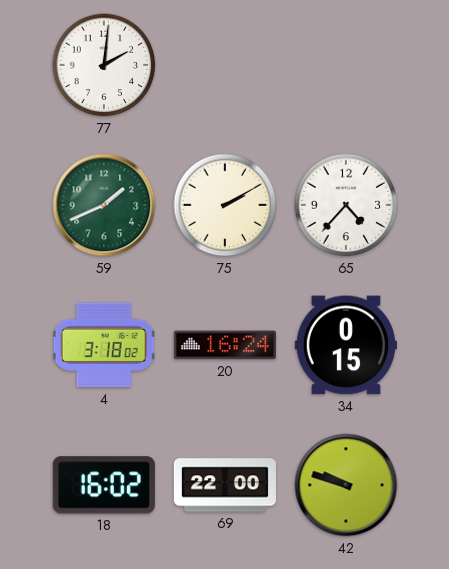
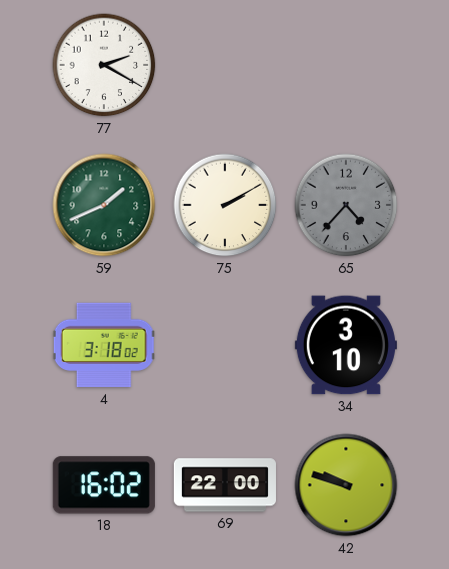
77: 2:01 -> 2:20
65 dial: white -> grey
20: 16:24 -> none
34: 0:15 -> 3:10
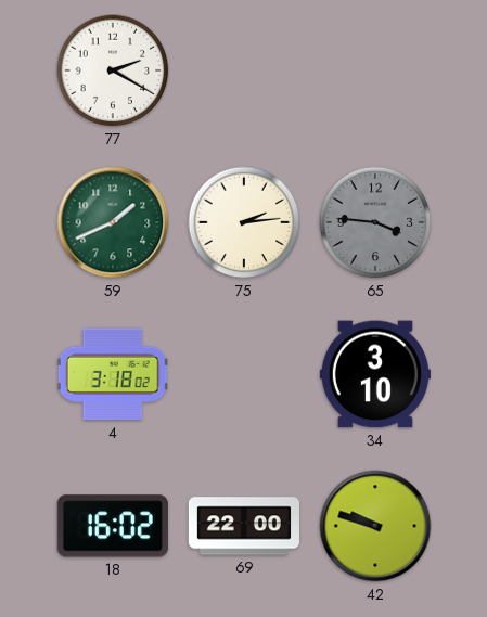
75: 2:10 -> 2:14
65: 4:37 -> 3:46
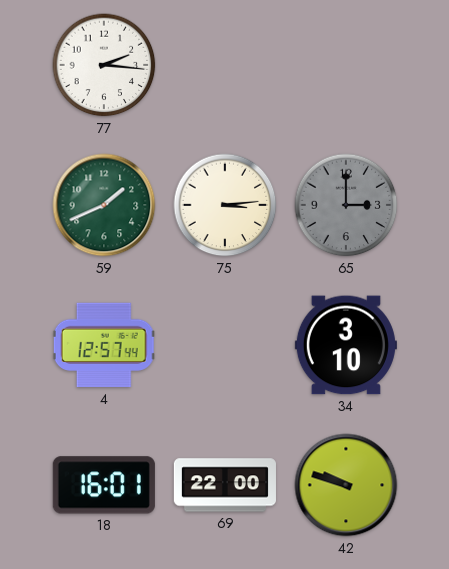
77: 2:20 -> 2:16
75: 2:14 -> 3:14
65: 3:46 -> 3:00
4: 3:18 -> 12:57
18: 16:02 -> 16:01
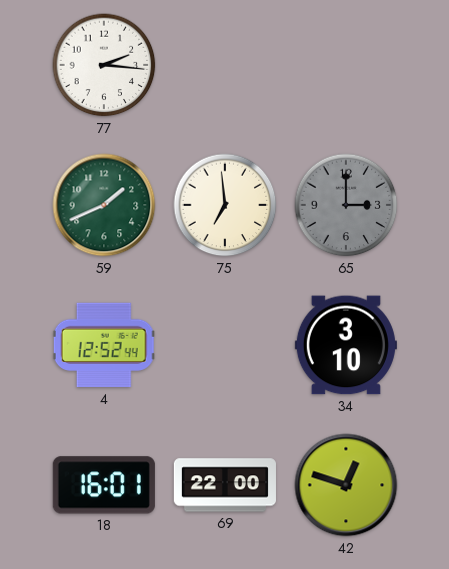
75: 3:14 -> 6:59
4: 12:57 -> 12:52
42: 9:48 -> 12:48
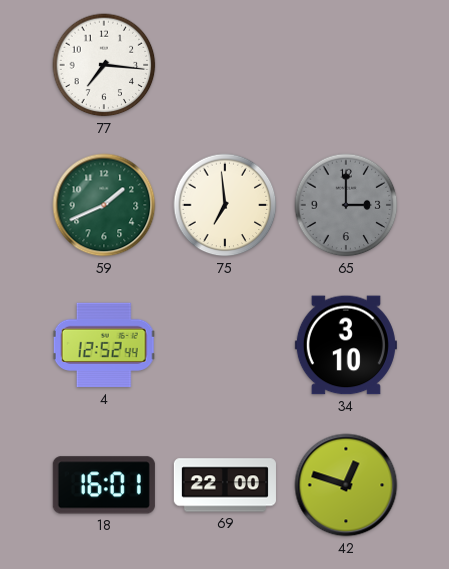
77: 2:16 -> 7:16
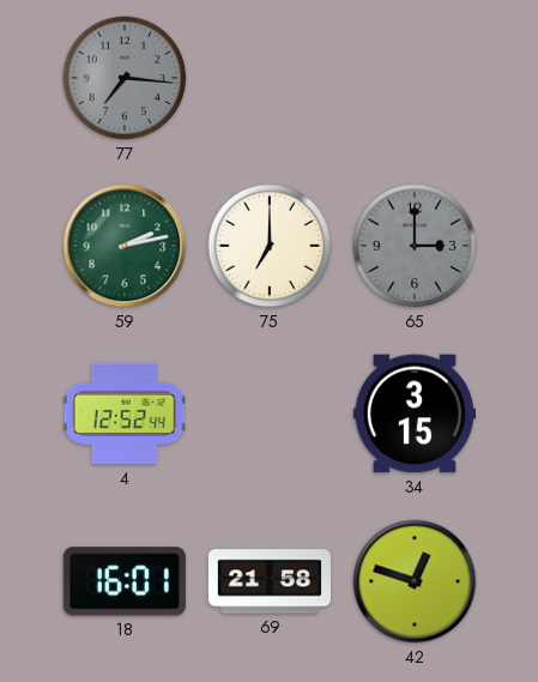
77 dial: white -> grey
59: 1:41 -> 2:13
75: 6:59 -> 7:00
34: 3:10 -> 3:15
69: 22:00 -> 21:58
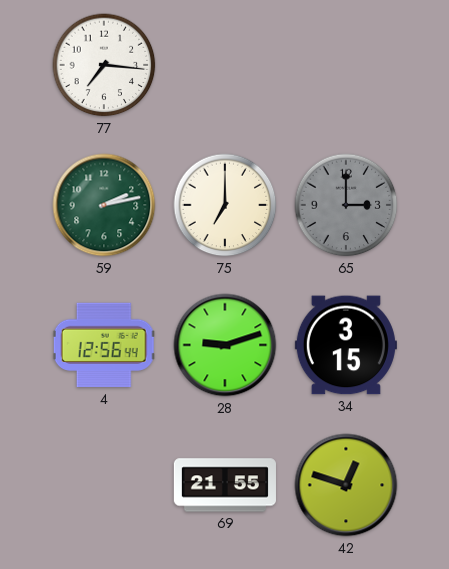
77 dial: grey -> white
4: 12:52 -> 12:56
28: none -> 9:12
18: 16:01 -> none
69: 21:58 -> 21:55
